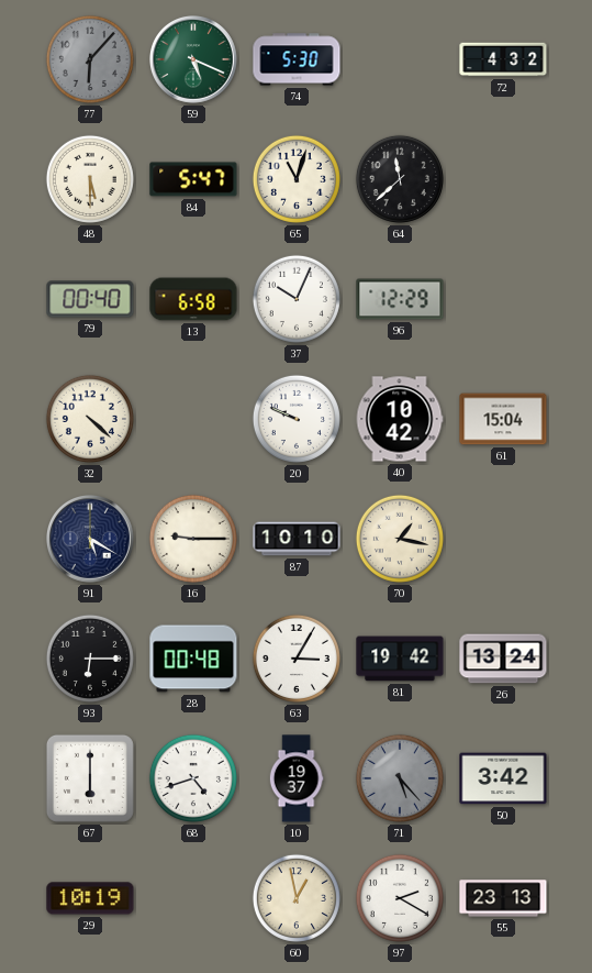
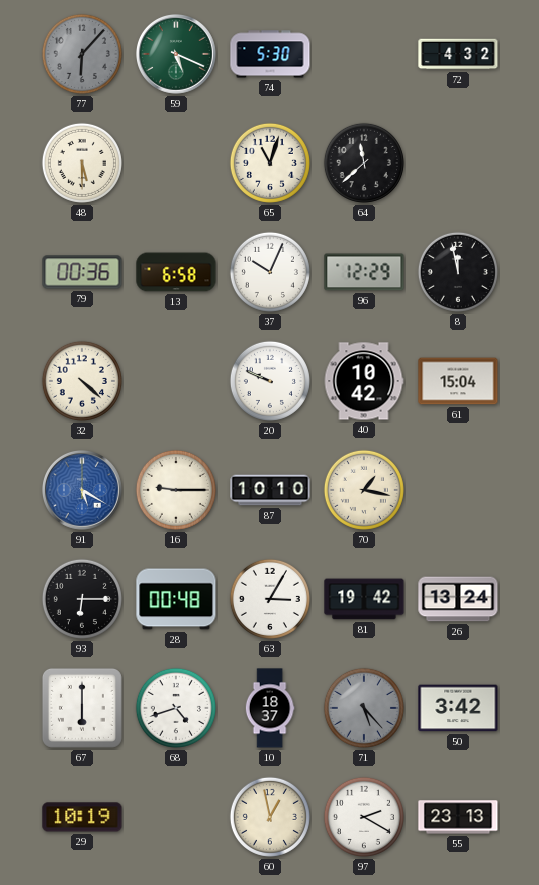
84: 5:47 -> none
79: 00:40 -> 00:36
8: none -> 11:58
91 dial: navy -> blue
10: 19:37 -> 18:37
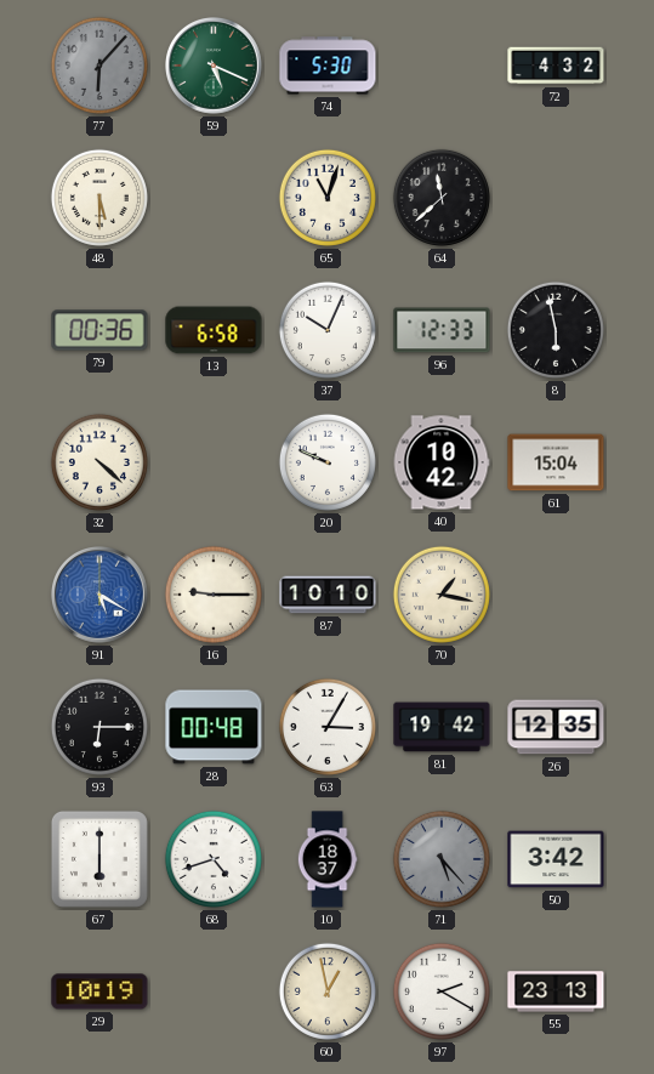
96: 12:29 -> 12:33
8: 11:58 -> 5:58
26: 13:24 -> 12:35
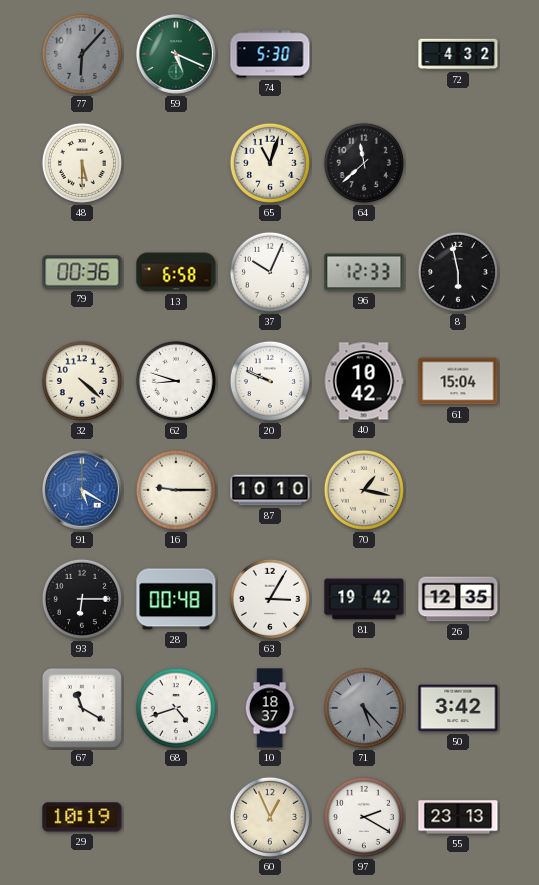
62: none -> 8:48
67: 6:00 -> 11:20
60: 12:58 -> 12:56
